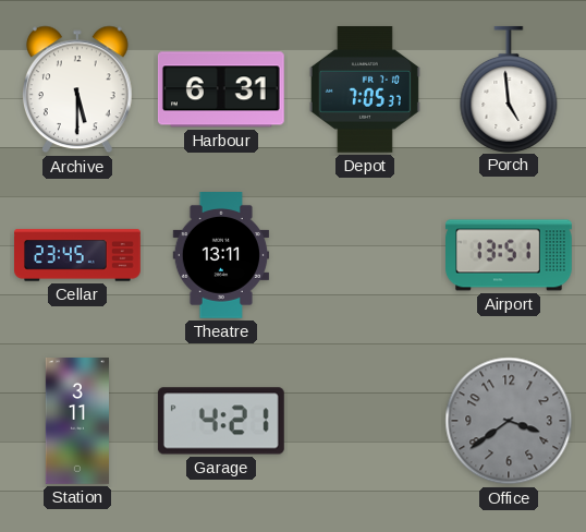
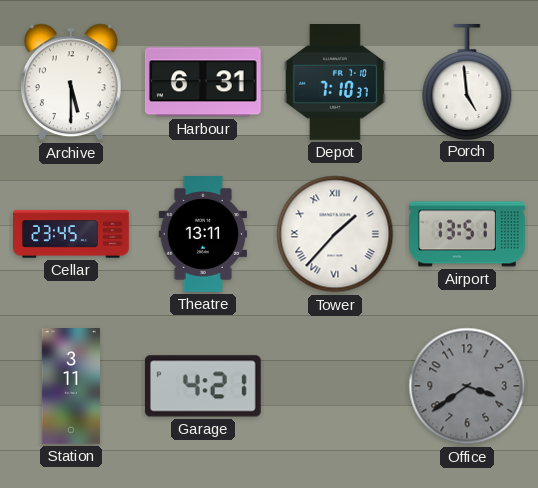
Depot: 7:05 -> 7:10
Tower: none -> 1:37
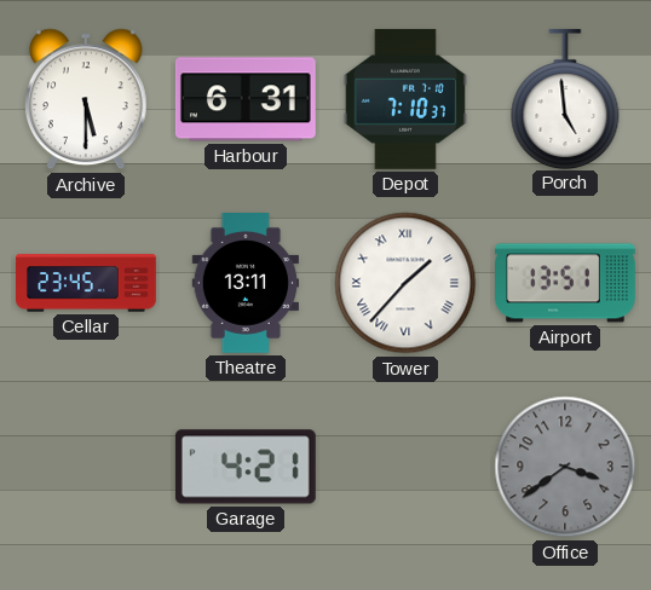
Station: 3:11 -> none
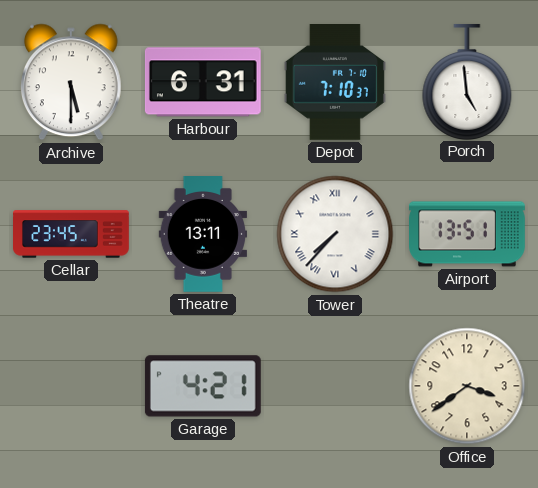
Tower: 1:37 -> 7:37
Office dial: grey -> cream
